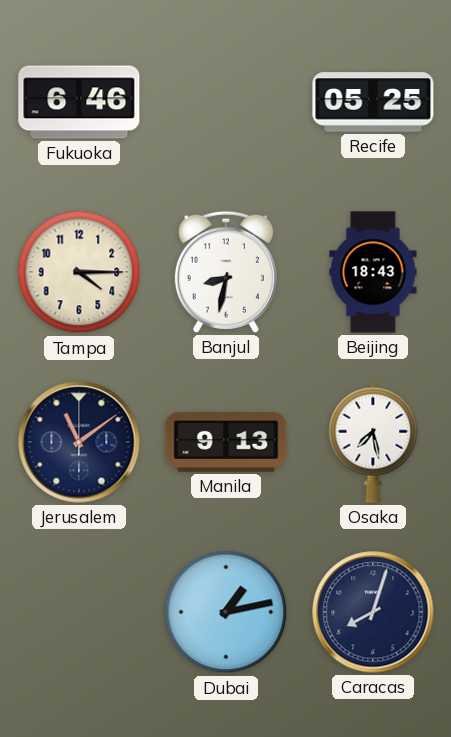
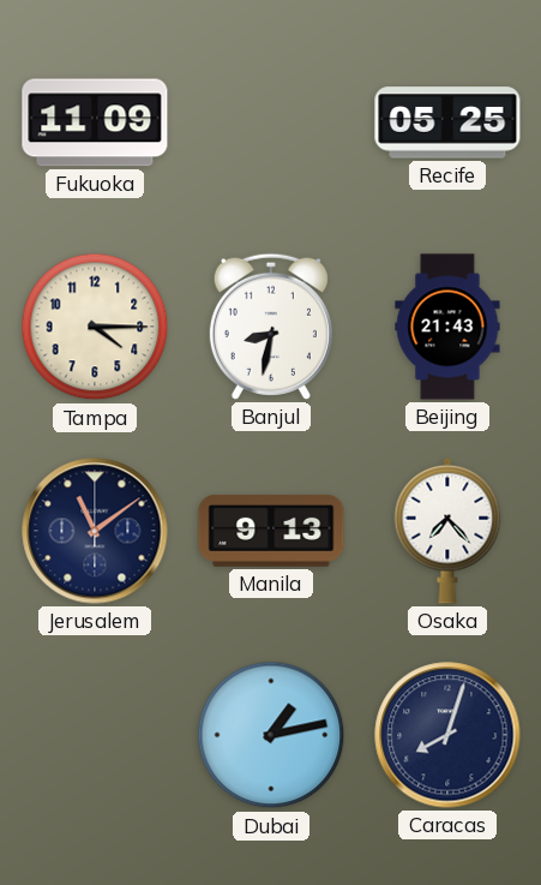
Fukuoka: 6:46 -> 11:09
Beijing: 18:43 -> 21:43
Osaka: 7:28 -> 7:23
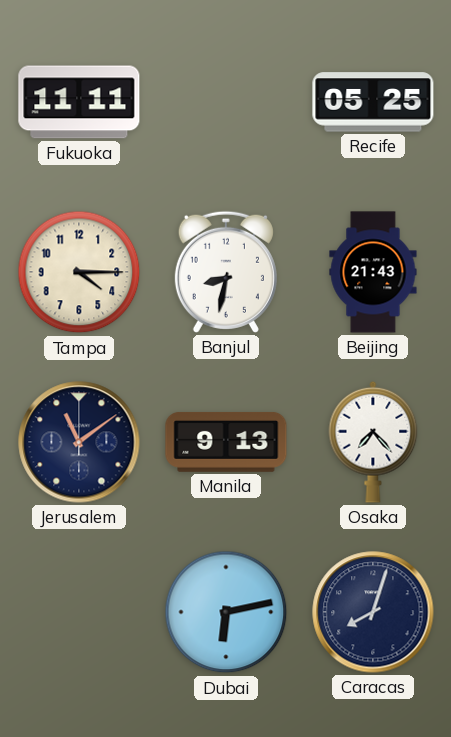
Fukuoka: 11:09 -> 11:11
Dubai: 1:13 -> 6:13
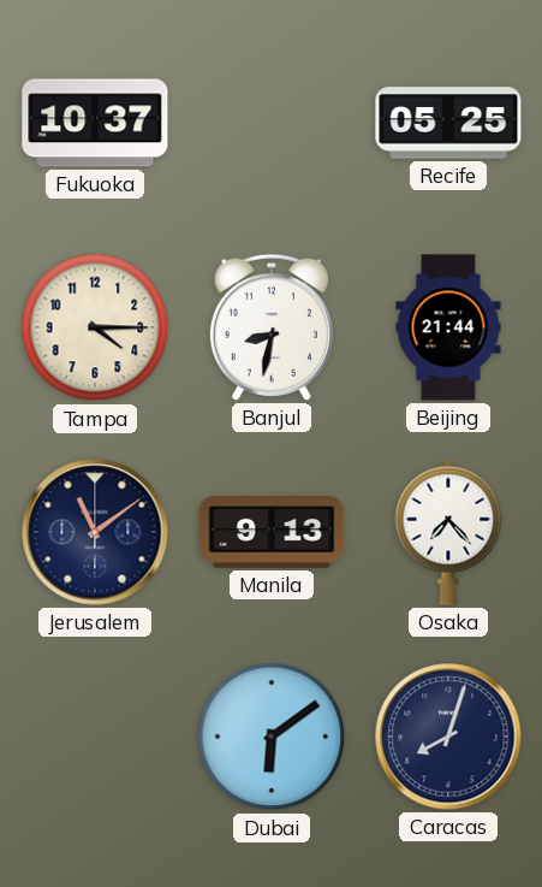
Fukuoka: 11:11 -> 10:37
Beijing: 21:43 -> 21:44
Dubai: 6:13 -> 6:09
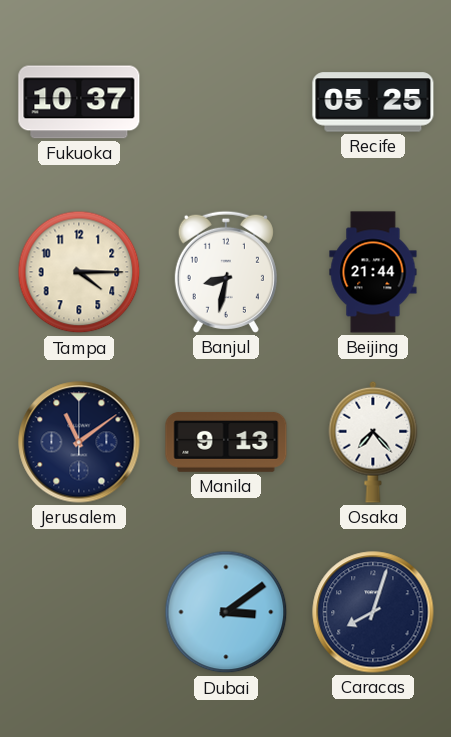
Dubai: 6:09 -> 3:09
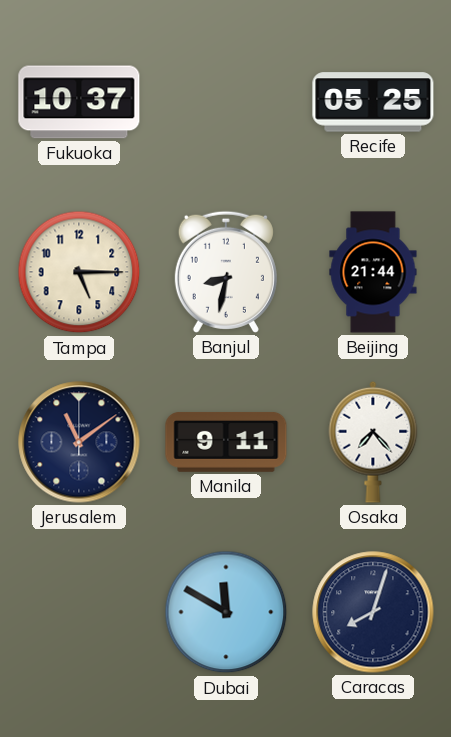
Tampa: 4:15 -> 5:15
Manila: 9:13 -> 9:11
Dubai: 3:09 -> 11:50
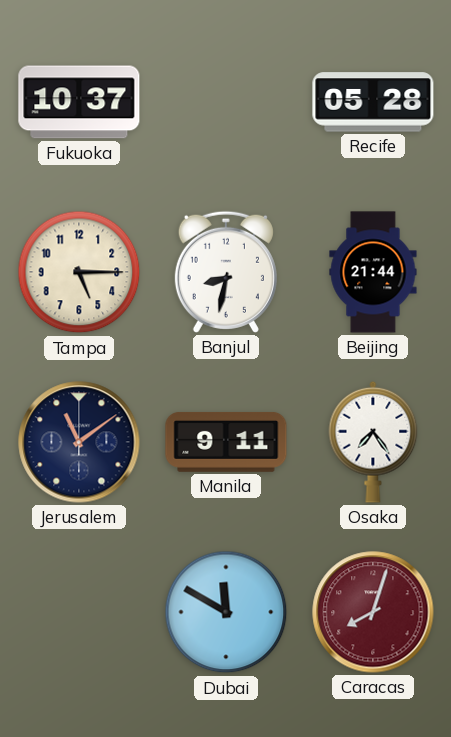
Recife: 05:25 -> 05:28
Osaka: 7:23 -> 7:24
Caracas dial: navy -> burgundy
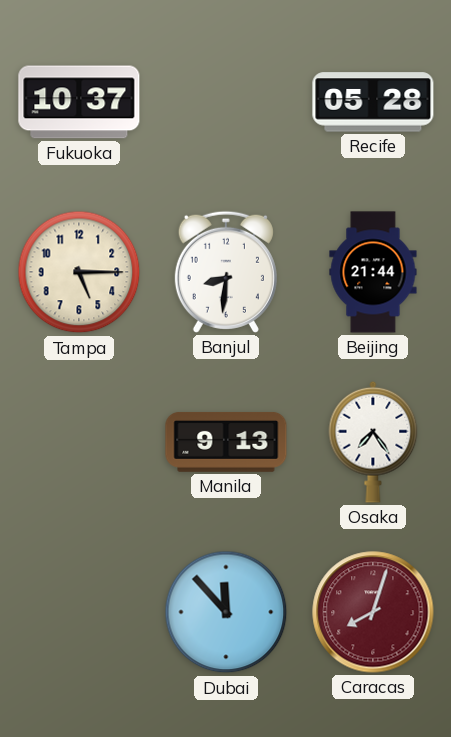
Banjul: 8:32 -> 8:31
Jerusalem: 11:09 -> none
Manila: 9:11 -> 9:13
Dubai: 11:50 -> 11:53
